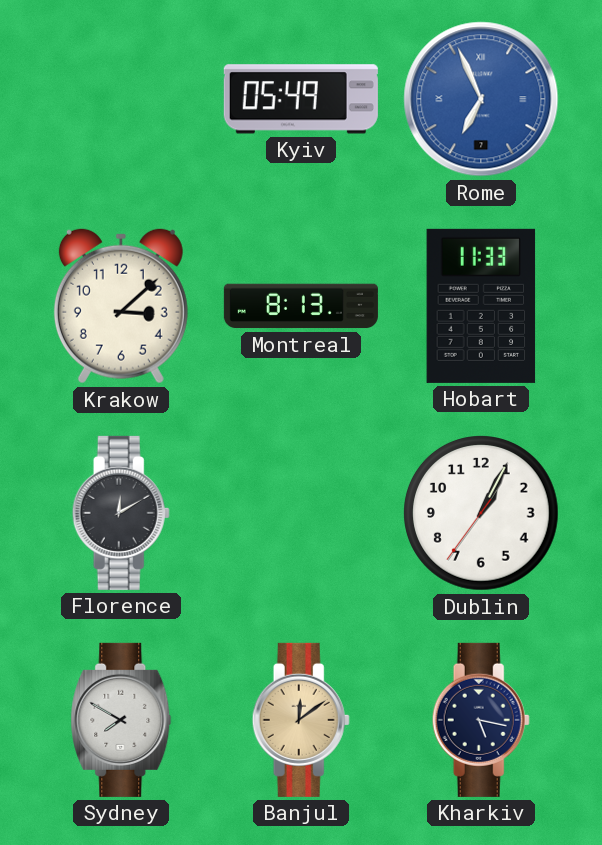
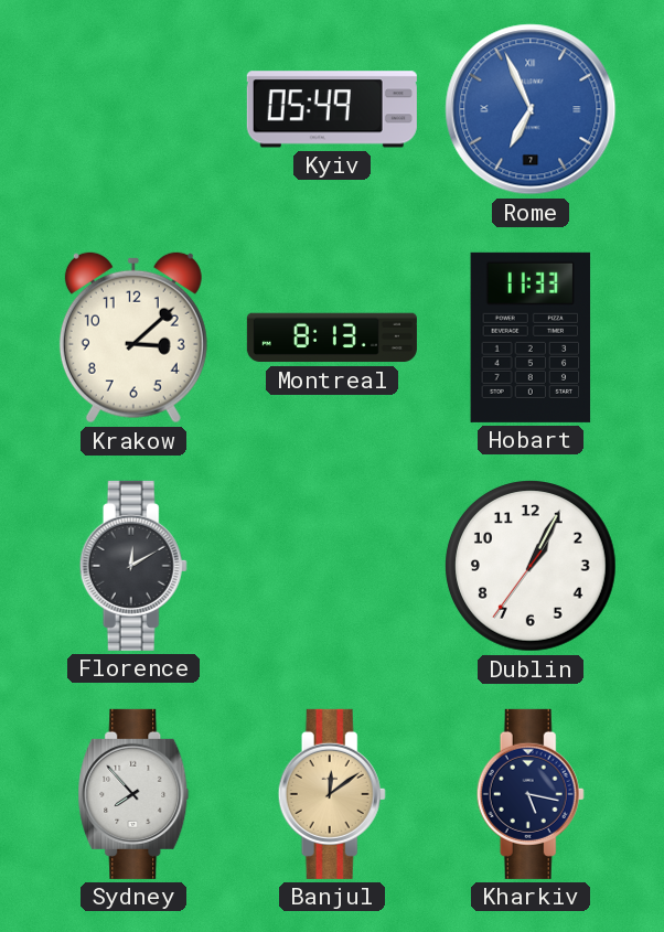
Sydney: 7:50 -> 7:53
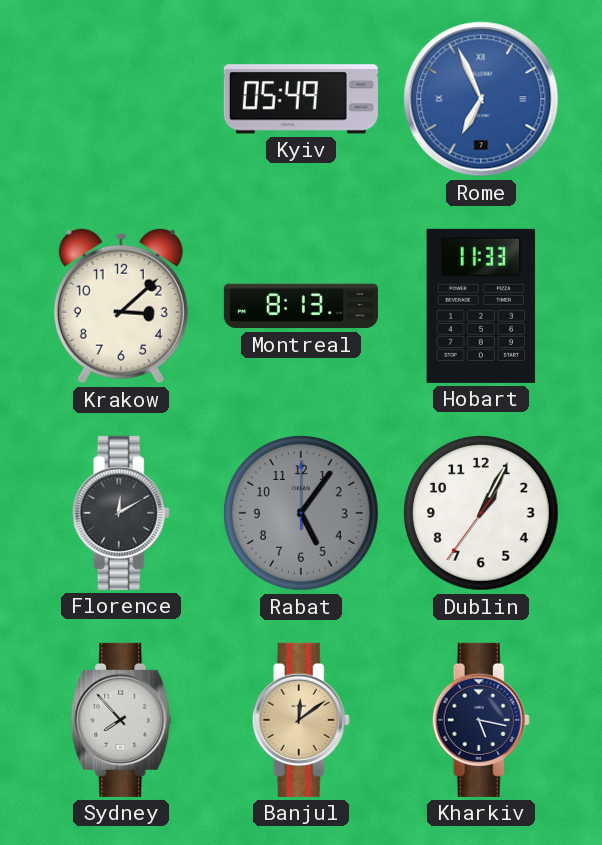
Rabat: none -> 5:06
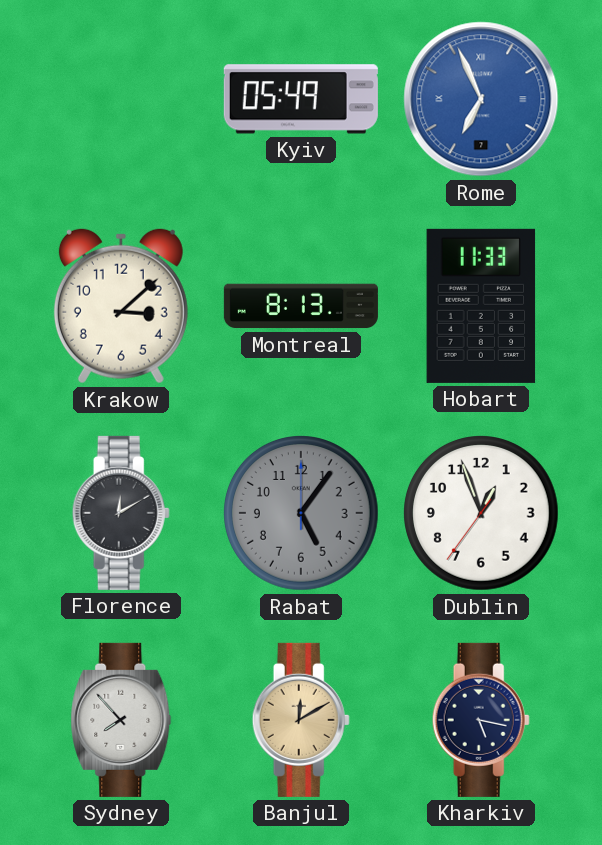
Dublin: 1:04 -> 12:56
Banjul: 12:09 -> 12:10
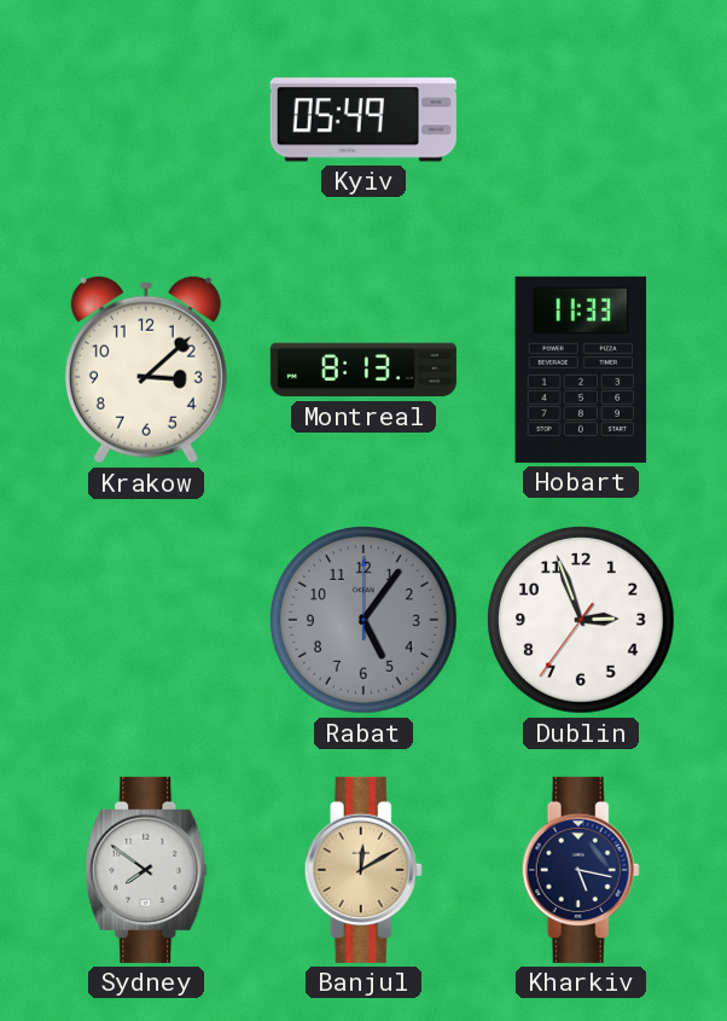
Rome: 6:56 -> none
Florence: 12:10 -> none
Dublin: 12:56 -> 2:56
Sydney: 7:53 -> 7:51
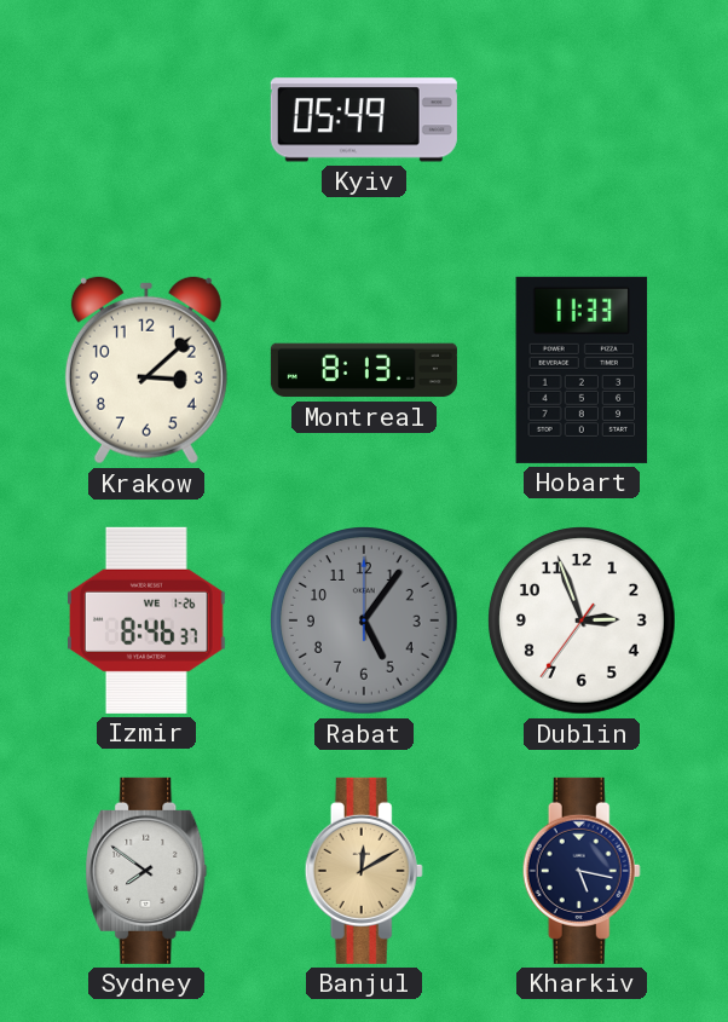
Izmir: none -> 8:46
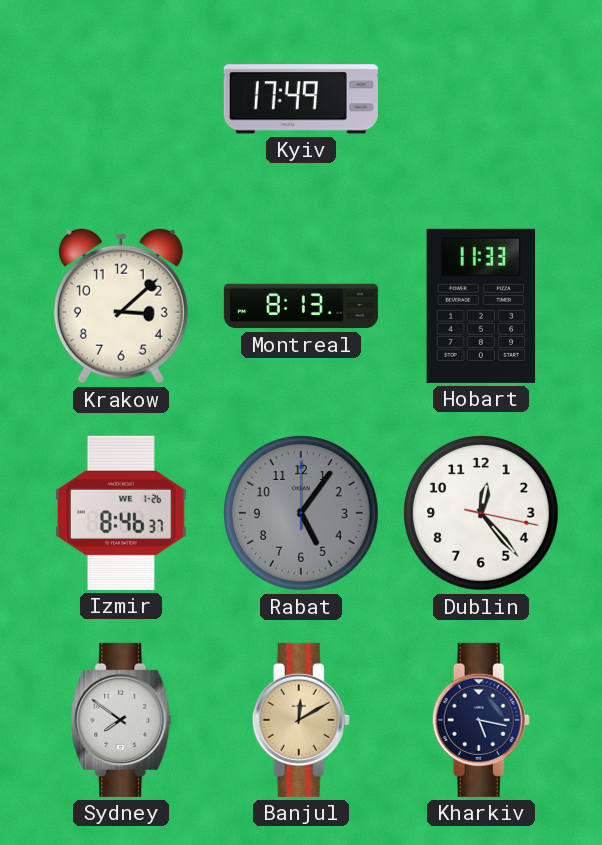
Kyiv: 05:49 -> 17:49
Dublin: 2:56 -> 12:23
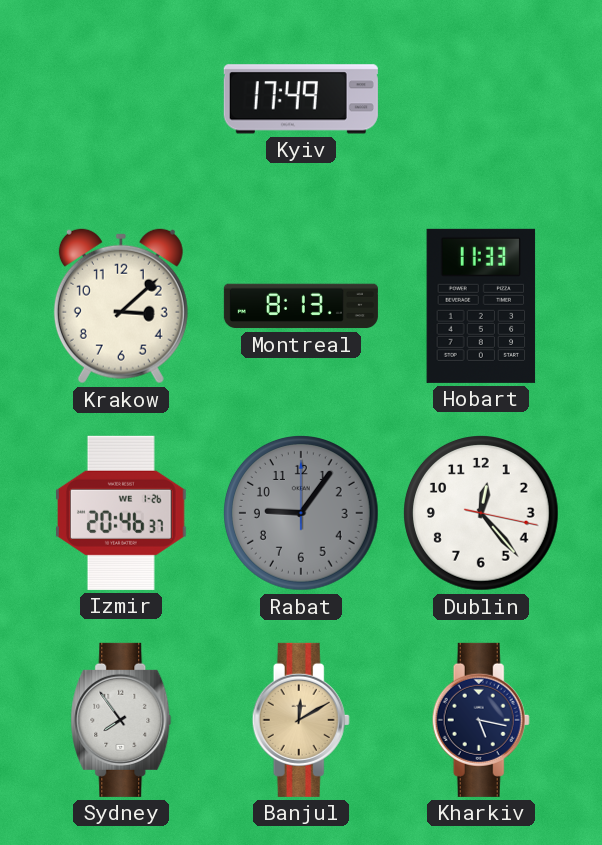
Izmir: 8:46 -> 20:46
Rabat: 5:06 -> 9:06
Sydney: 7:51 -> 7:54
